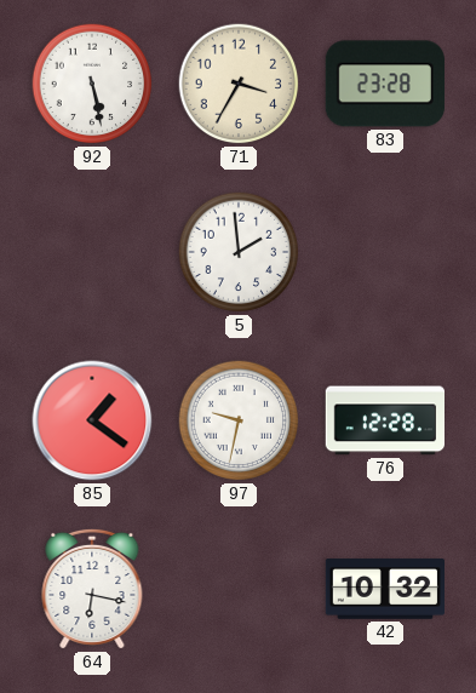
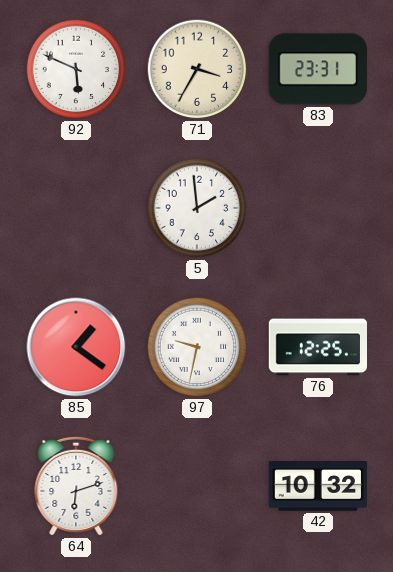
92: 5:28 -> 5:49
83: 23:28 -> 23:31
76: 12:28 -> 12:25
64: 6:17 -> 6:12
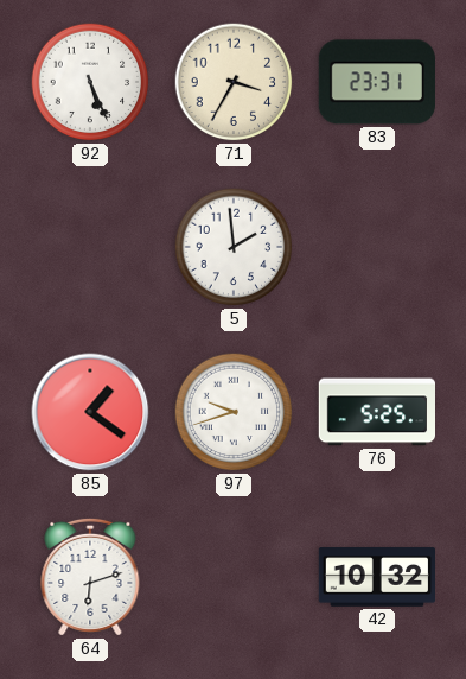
92: 5:49 -> 5:26
97: 9:32 -> 9:42
76: 12:25 -> 5:25
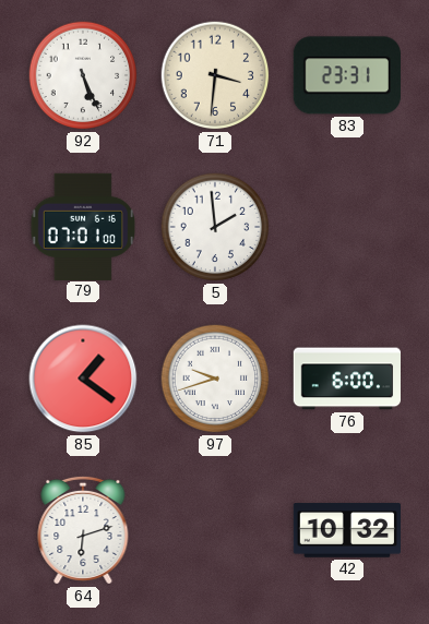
71: 3:35 -> 3:31
79: none -> 07:01
76: 5:25 -> 6:00
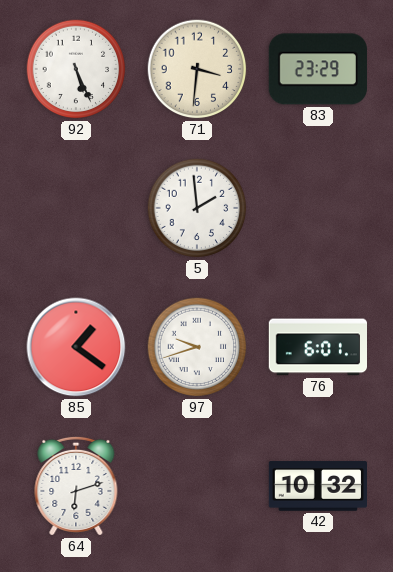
83: 23:31 -> 23:29
79: 07:01 -> none
76: 6:00 -> 6:01
